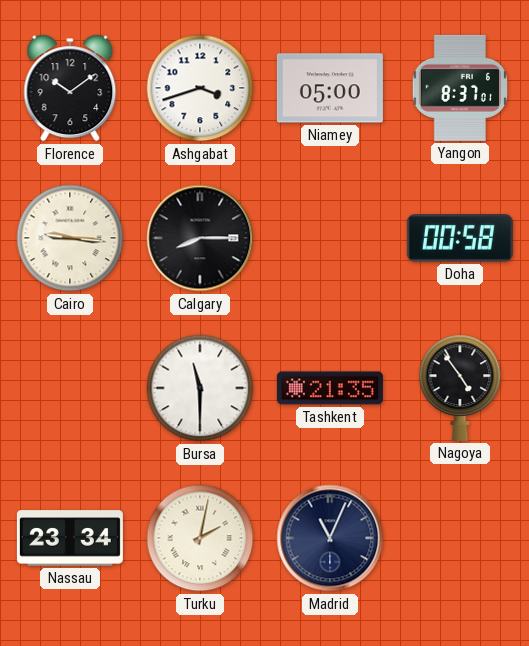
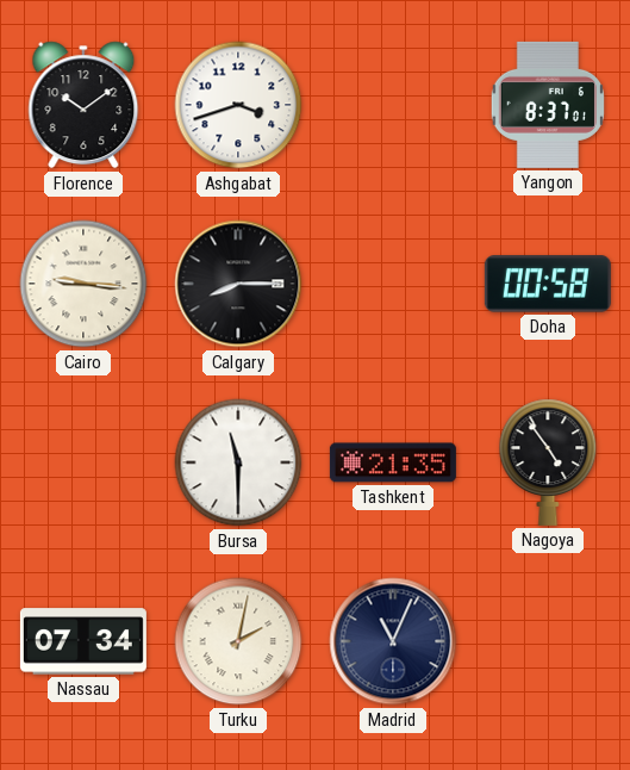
Niamey: 05:00 -> none
Nassau: 23:34 -> 07:34
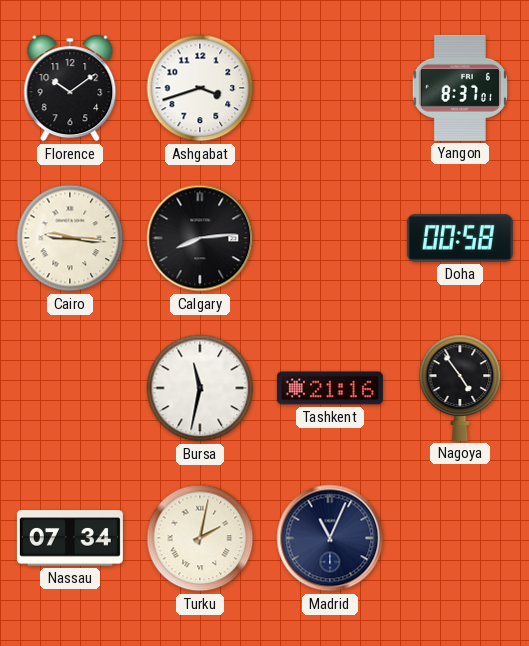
Calgary: 8:15 -> 8:14
Bursa: 11:30 -> 11:32
Tashkent: 21:35 -> 21:16
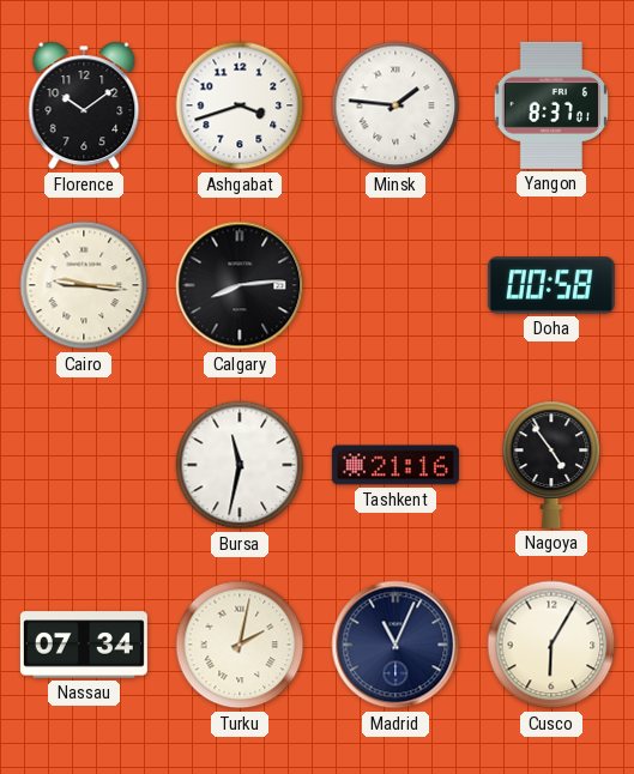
Minsk: none -> 1:46
Cusco: none -> 6:05
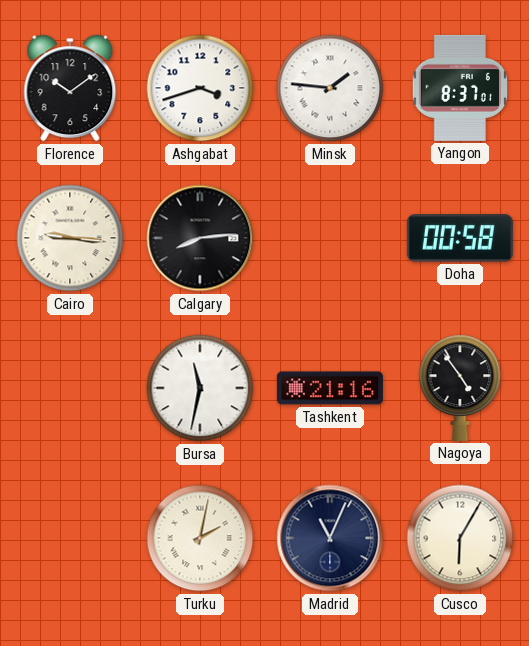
Nassau: 07:34 -> none
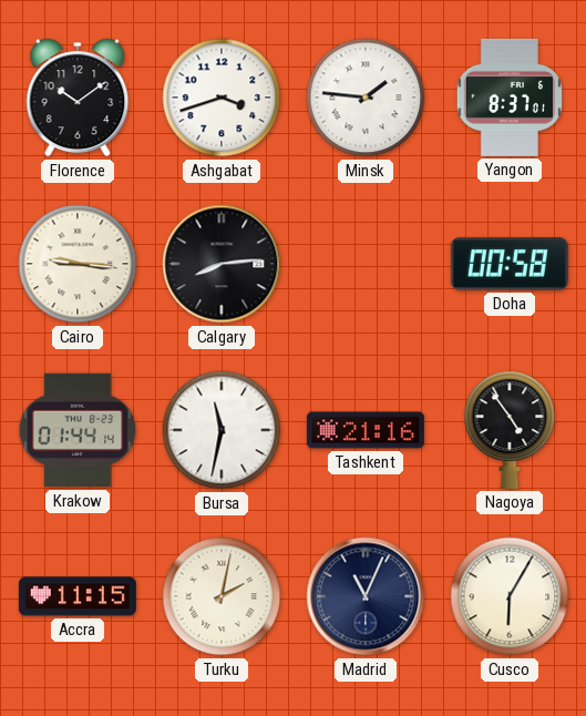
Krakow: none -> 01:44
Accra: none -> 11:15
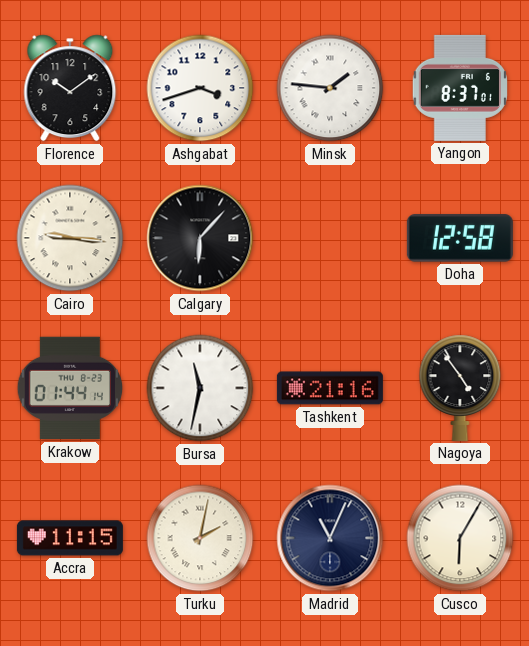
Calgary: 8:14 -> 6:07
Doha: 00:58 -> 12:58
